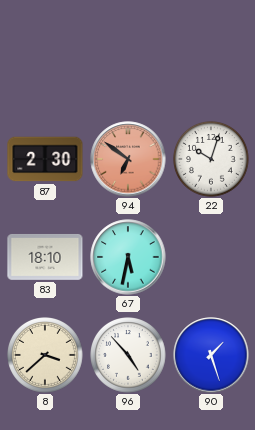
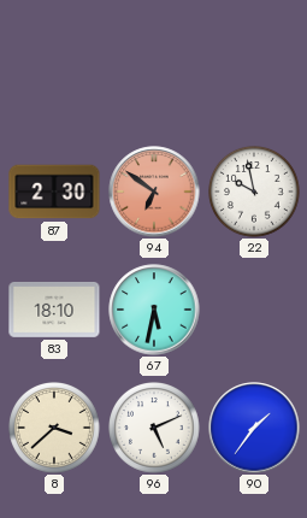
22: 10:03 -> 9:58
96: 4:53 -> 5:11
90: 1:27 -> 1:36
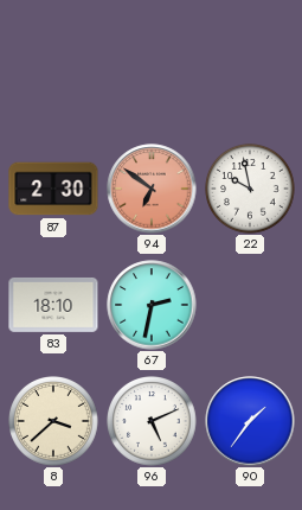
67: 5:32 -> 2:32
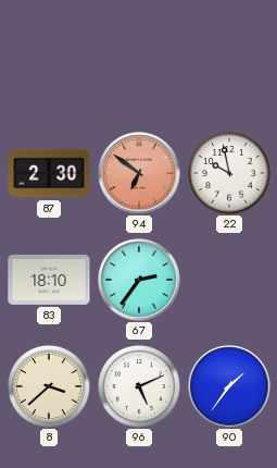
67: 2:32 -> 2:36
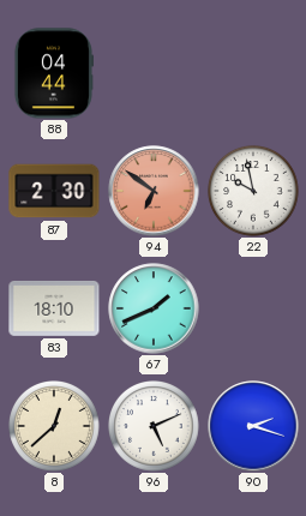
88: none -> 04:44
67: 2:36 -> 1:41
8: 3:38 -> 12:38
90: 1:36 -> 2:18
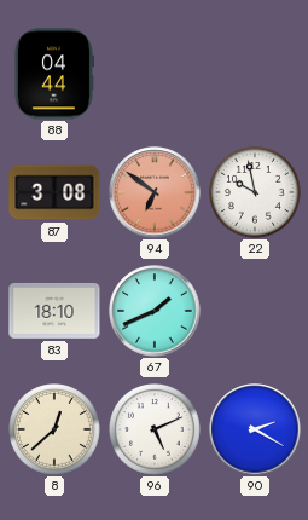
87: 2:30 -> 3:08
90: 2:18 -> 2:20
